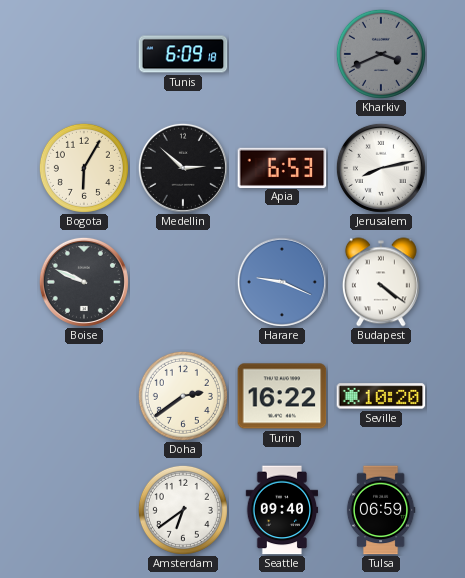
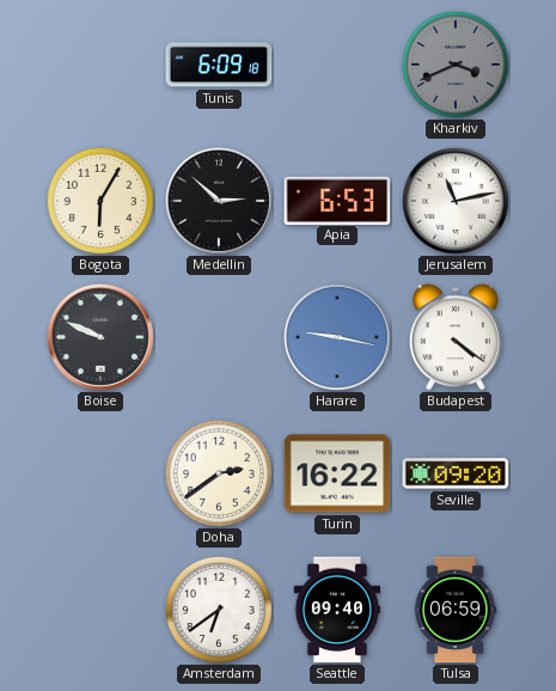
Jerusalem: 8:13 -> 11:13
Harare: 9:19 -> 9:17
Seville: 10:20 -> 09:20
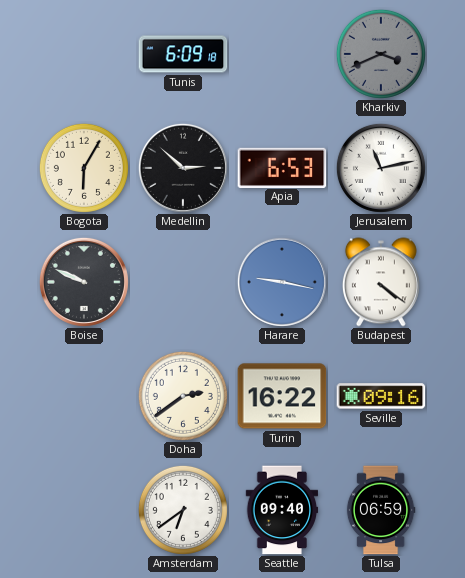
Seville: 09:20 -> 09:16
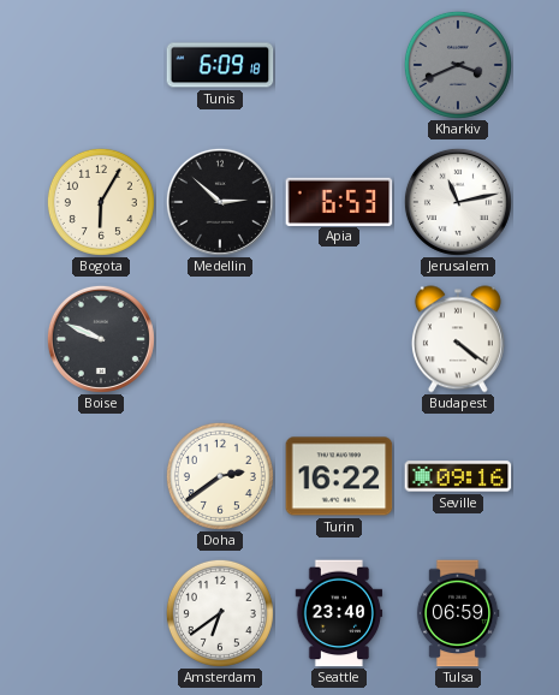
Harare: 9:17 -> none
Seattle: 09:40 -> 23:40
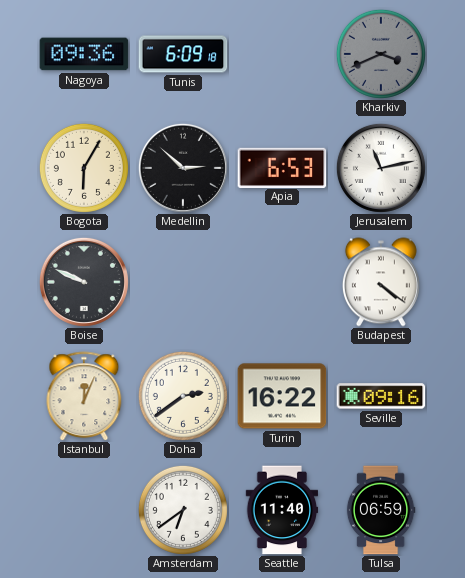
Nagoya: none -> 09:36
Istanbul: none -> 12:04
Seattle: 23:40 -> 11:40
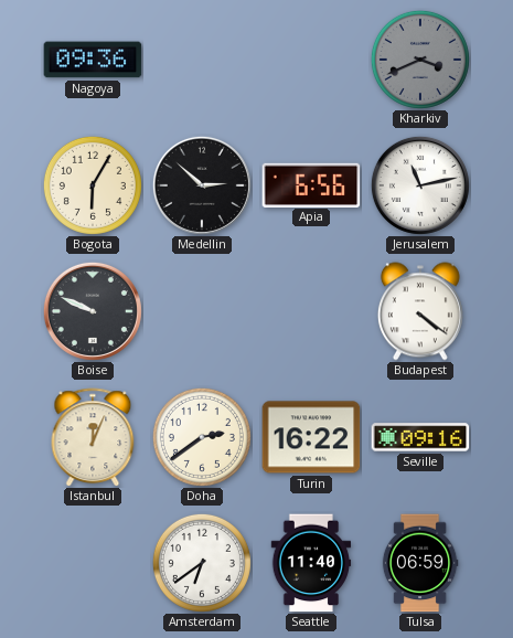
Tunis: 6:09 -> none
Apia: 6:53 -> 6:56
